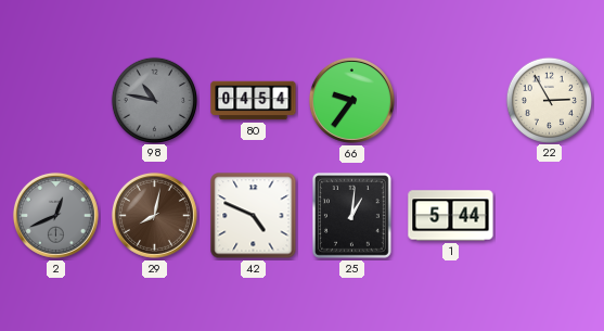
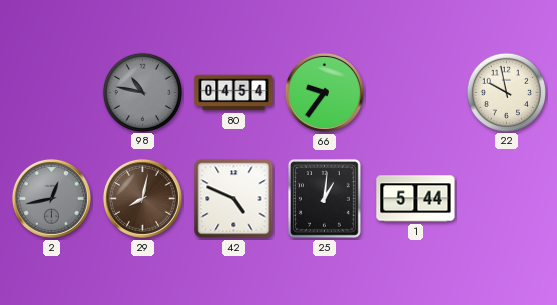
22: 2:55 -> 9:58
2: 12:41 -> 12:43
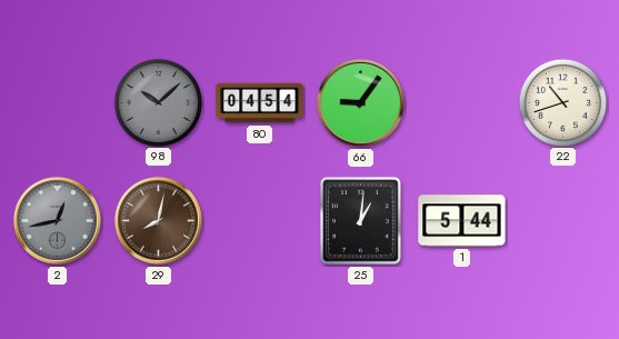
98: 10:47 -> 10:08
66: 9:36 -> 9:06
22: 9:58 -> 10:42
42: 4:49 -> none
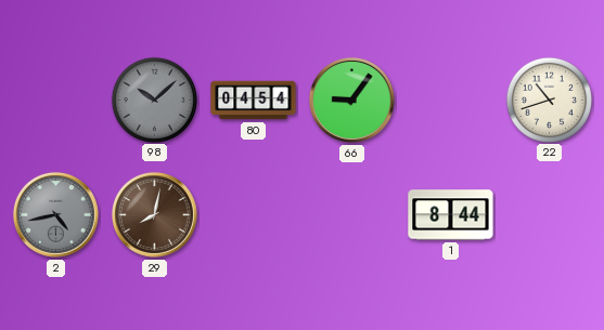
2: 12:43 -> 4:43
25: 1:01 -> none
1: 5:44 -> 8:44
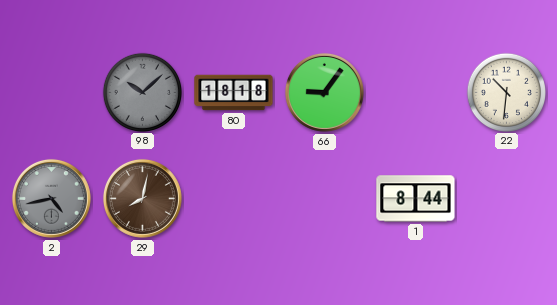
80: 04:54 -> 18:18
22: 10:42 -> 10:31
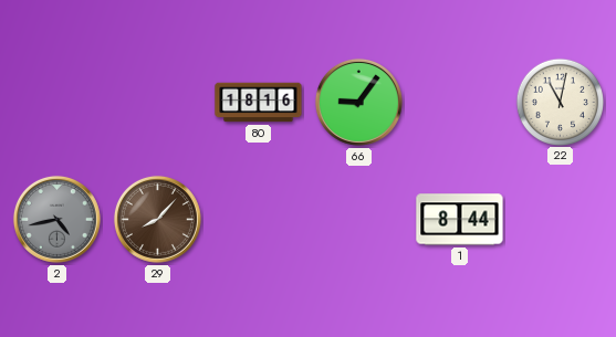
98: 10:08 -> none
80: 18:18 -> 18:16
22: 10:31 -> 11:02
29: 8:02 -> 8:07
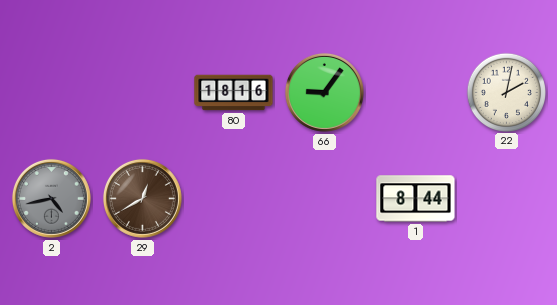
22: 11:02 -> 2:02
29: 8:07 -> 12:40
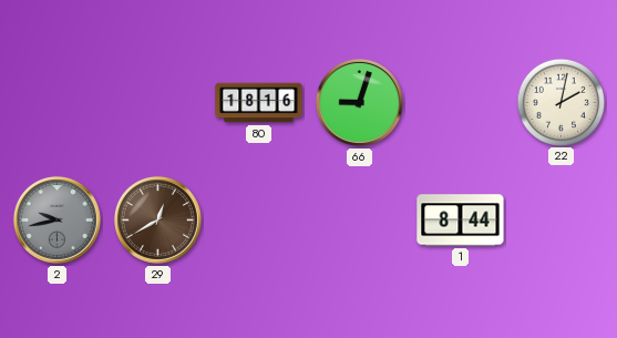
66: 9:06 -> 9:03
2: 4:43 -> 9:43
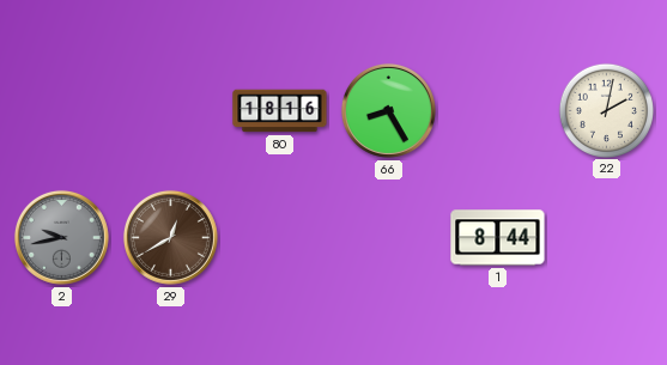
66: 9:03 -> 8:25
